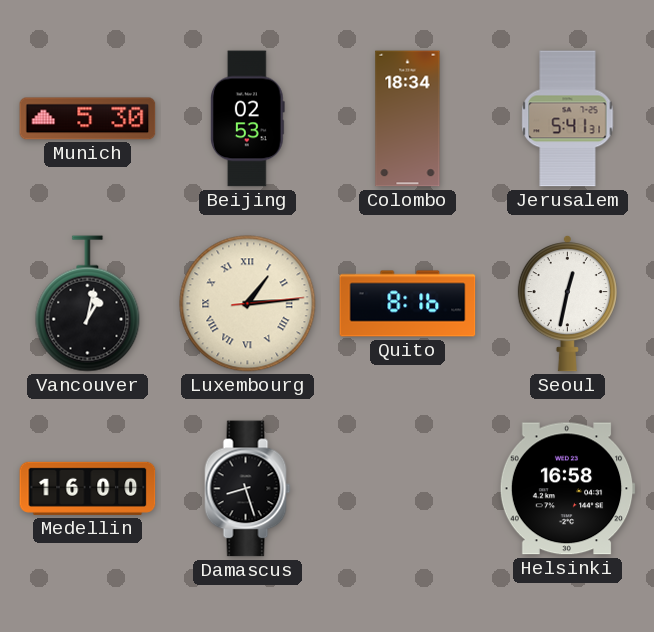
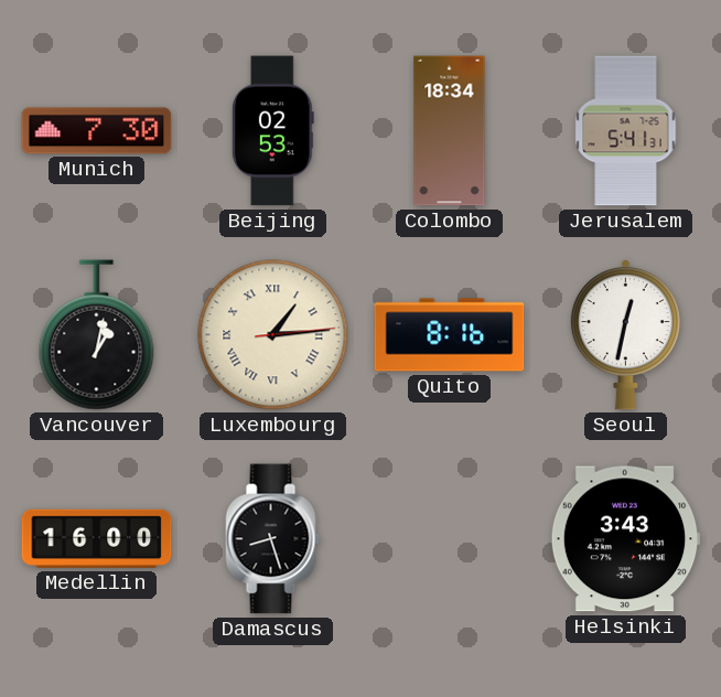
Munich: 5:30 -> 7:30
Helsinki: 16:58 -> 3:43
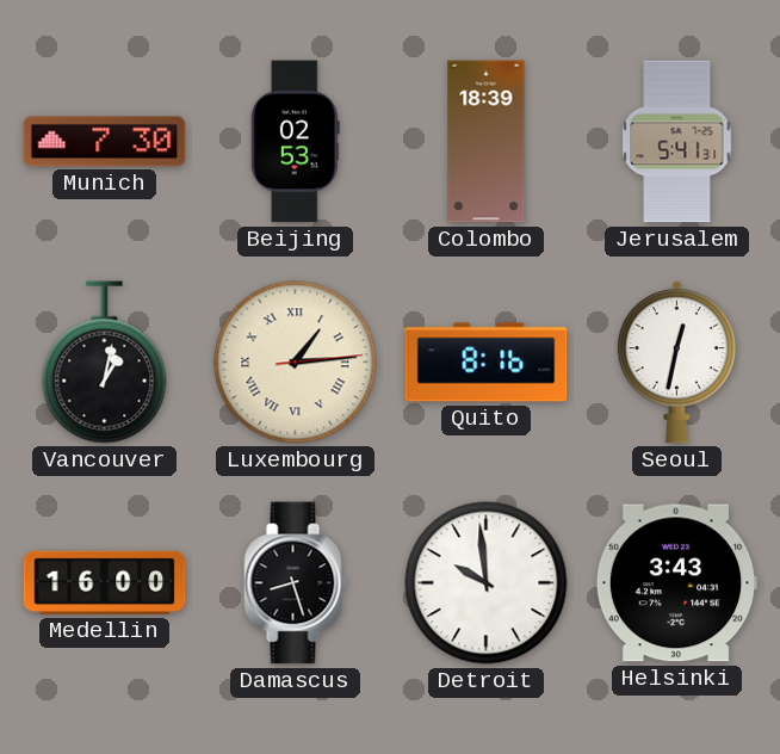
Colombo: 18:34 -> 18:39
Detroit: none -> 9:59
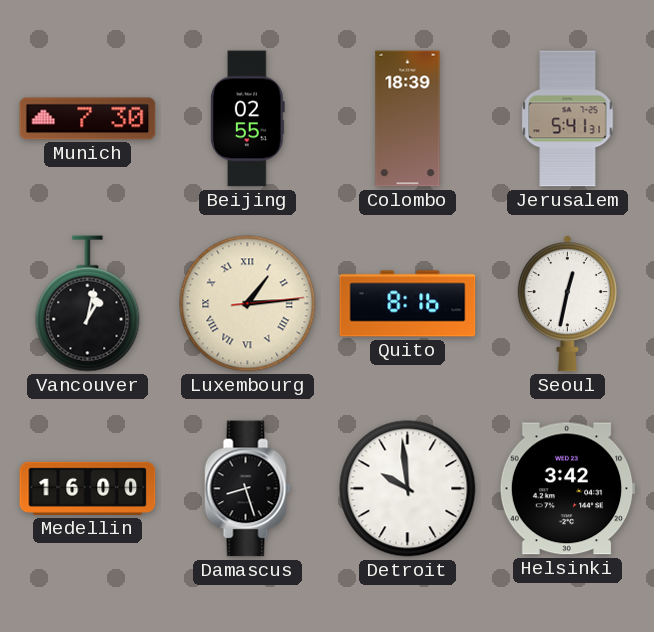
Beijing: 02:53 -> 02:55
Helsinki: 3:43 -> 3:42
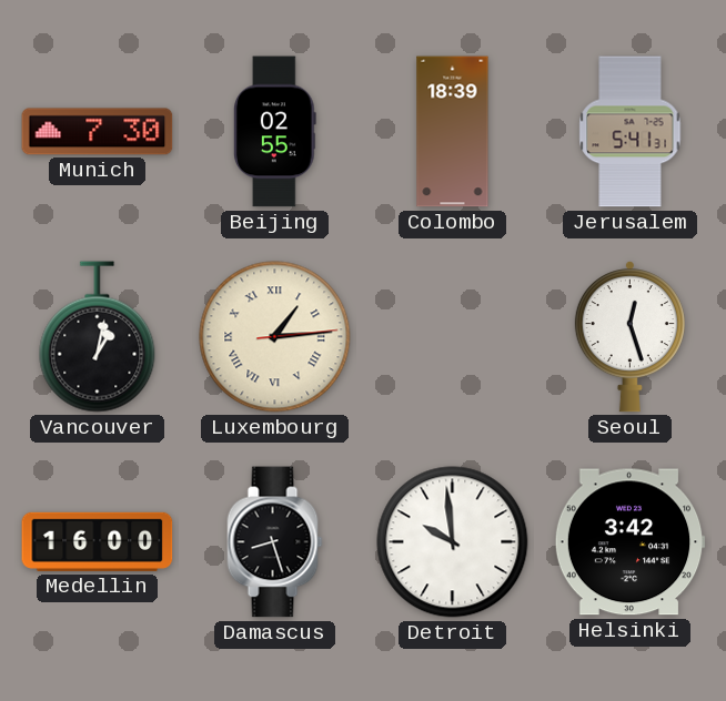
Quito: 8:16 -> none
Seoul: 12:32 -> 12:27
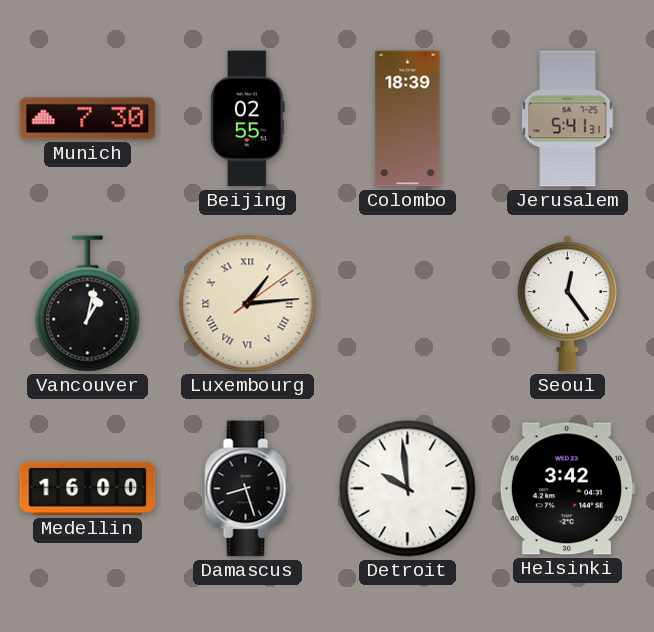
Luxembourg: 1:14:14 -> 1:14:09
Seoul: 12:27 -> 12:24
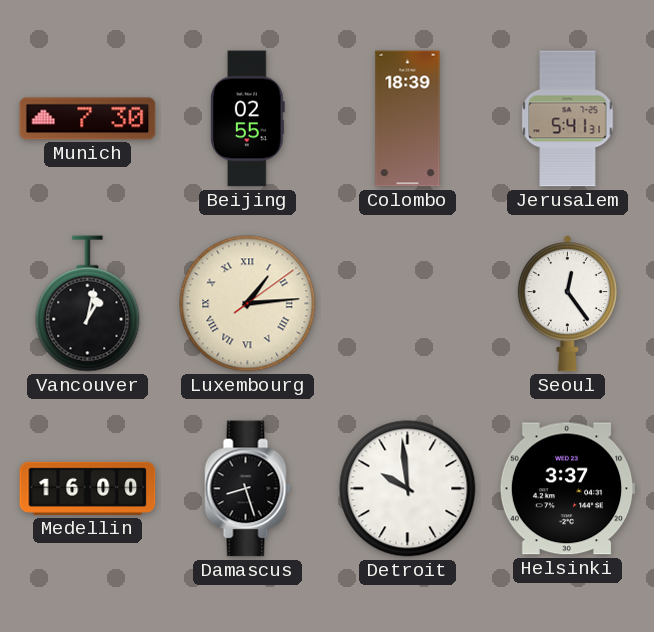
Helsinki: 3:42 -> 3:37
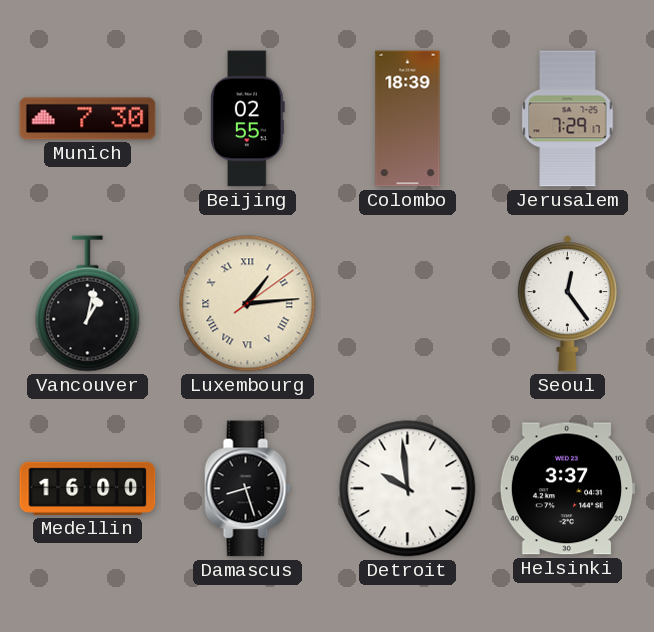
Jerusalem: 5:41 -> 7:29
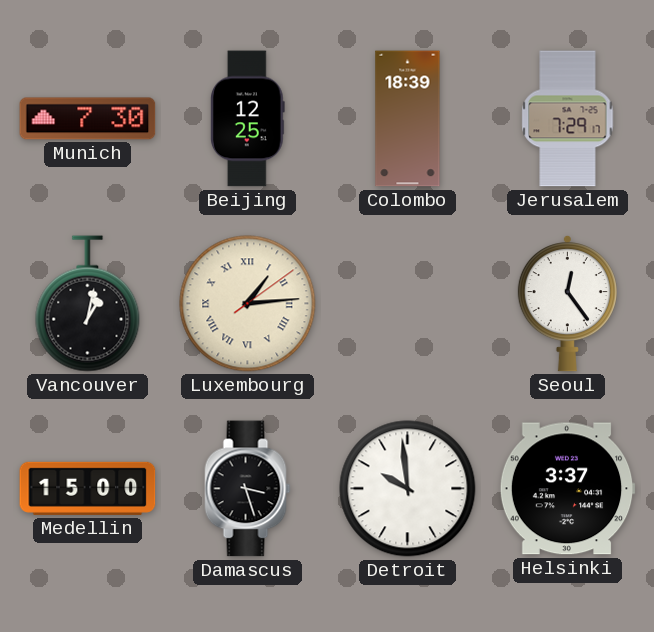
Beijing: 02:55 -> 12:25
Medellin: 16:00 -> 15:00
Damascus: 8:27 -> 3:27
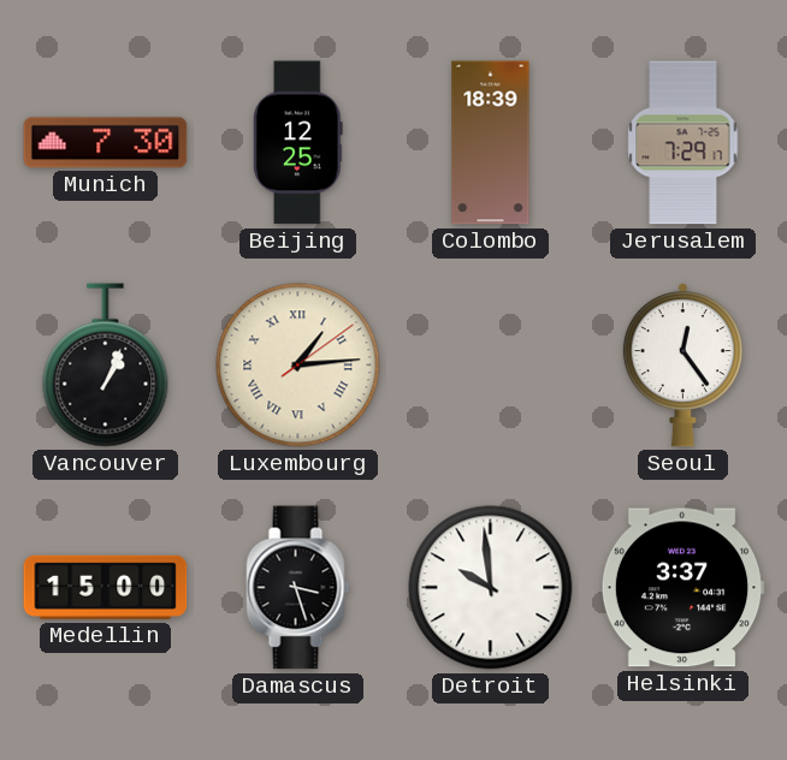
Vancouver: 1:02 -> 1:04
